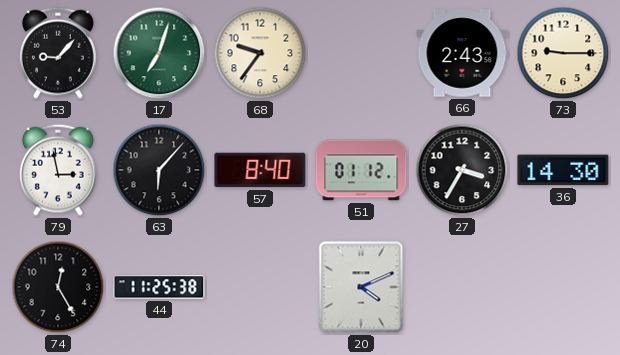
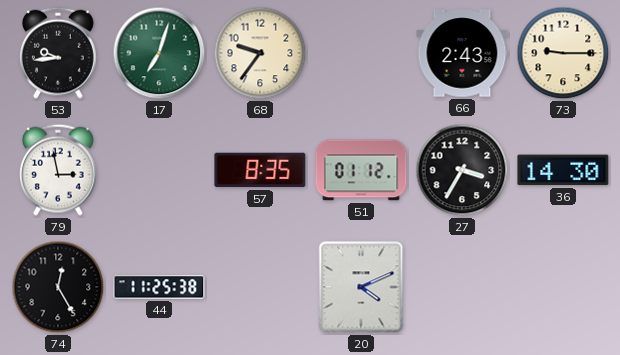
53: 9:07 -> 9:44
63: 6:07 -> none
57: 8:40 -> 8:35
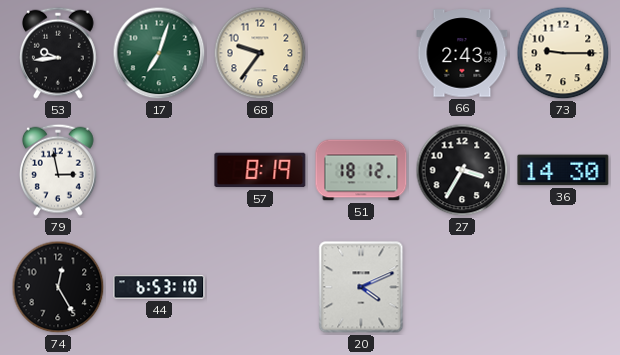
57: 8:35 -> 8:19
51: 01:12 -> 18:12
44: 11:25 -> 6:53
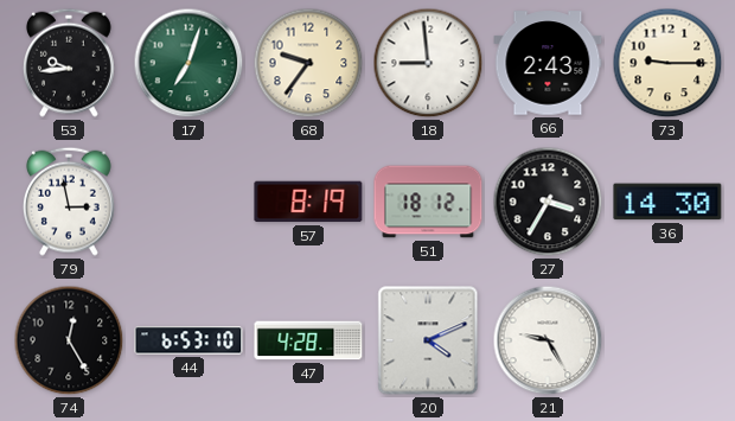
18: none -> 8:59
47: none -> 4:28
21: none -> 9:25
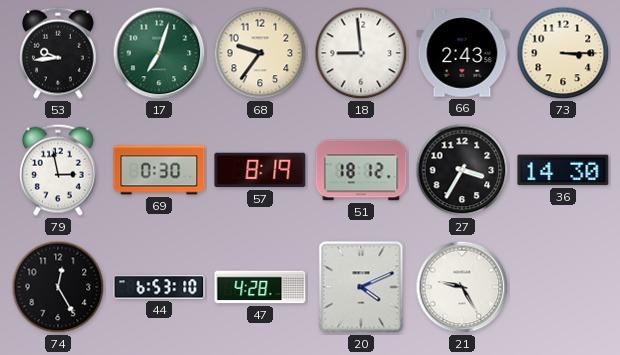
73: 9:15 -> 3:15
69: none -> 0:30
